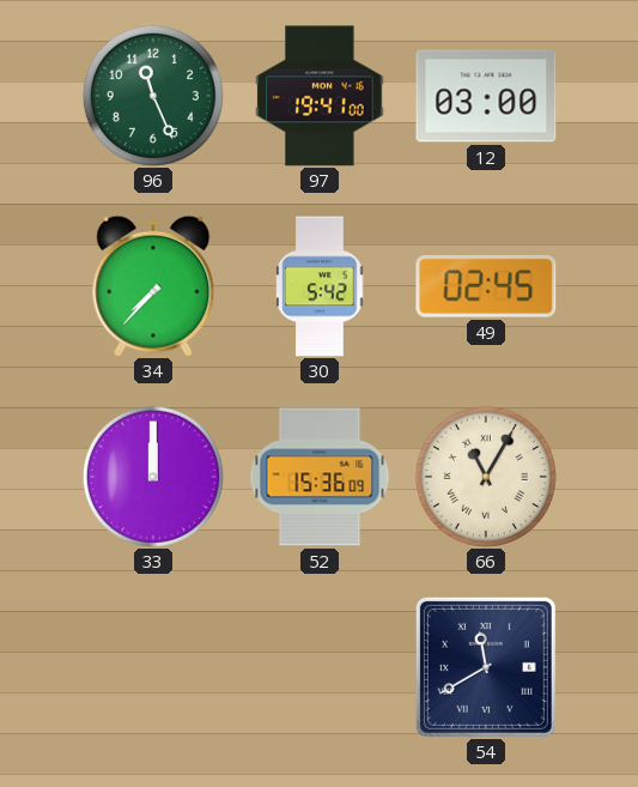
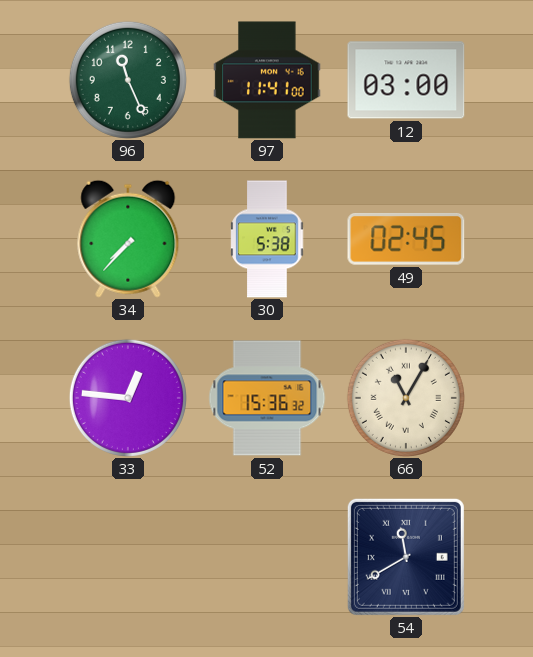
97: 19:41 -> 11:41
30: 5:42 -> 5:38
33: 12:00 -> 12:46
52: 15:36:09 -> 15:36:32
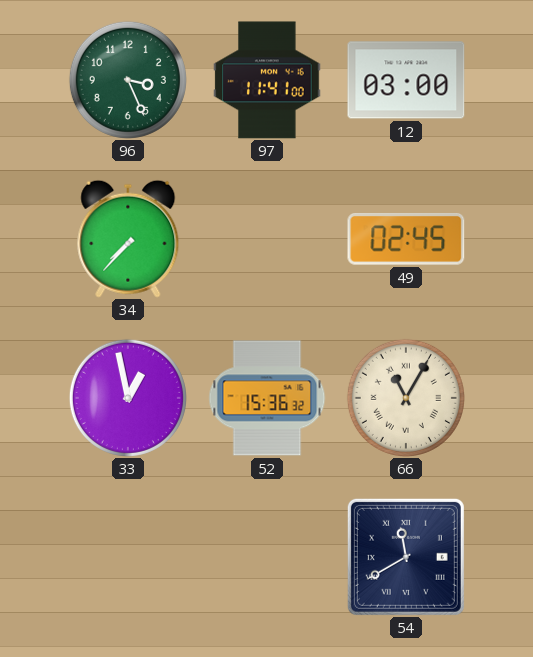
96: 11:26 -> 3:26
30: 5:38 -> none
33: 12:46 -> 12:58
